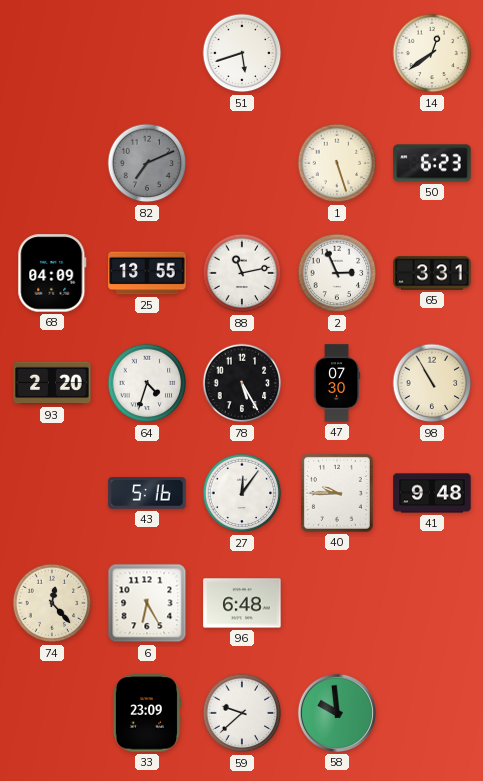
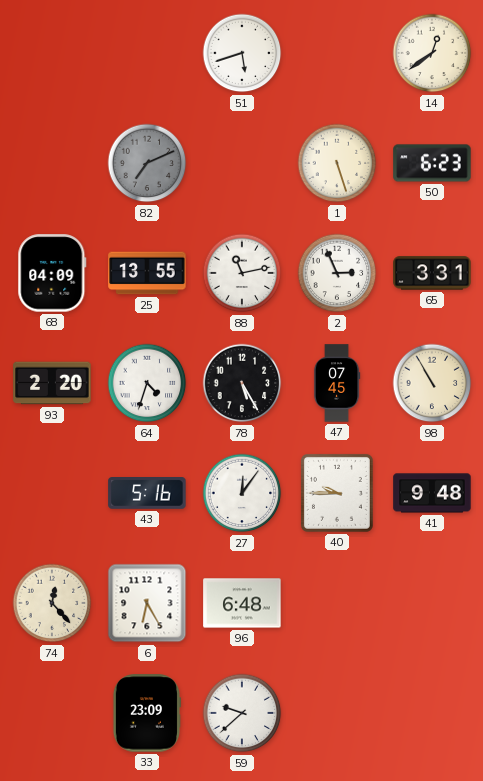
47: 07:30 -> 07:45
58: 9:59 -> none
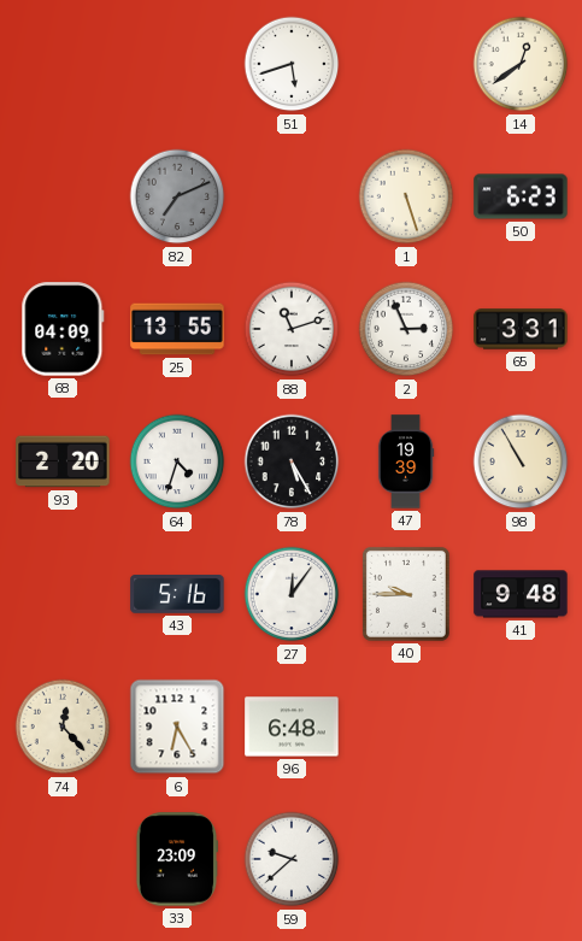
88: 11:13 -> 11:12
47: 07:45 -> 19:39
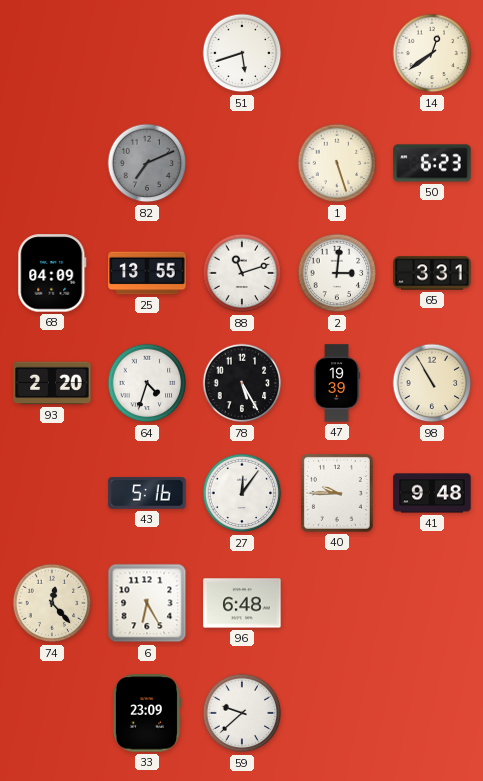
2: 2:56 -> 3:01
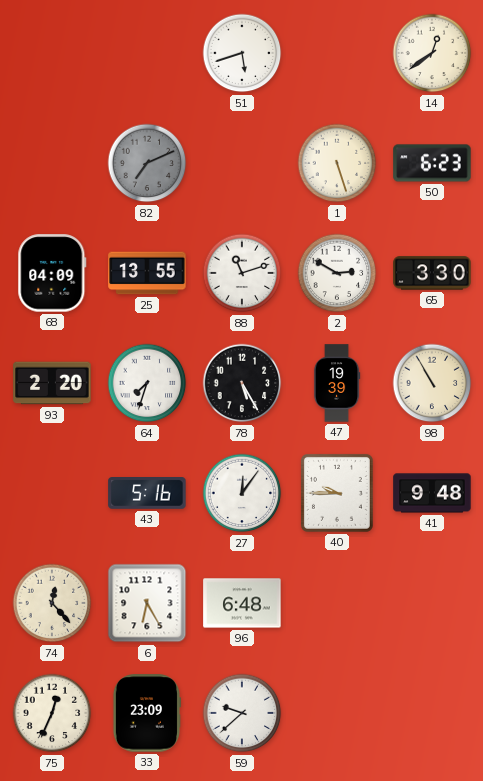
2: 3:01 -> 2:50
65: 3:31 -> 3:30
64: 4:33 -> 7:33
75: none -> 12:34
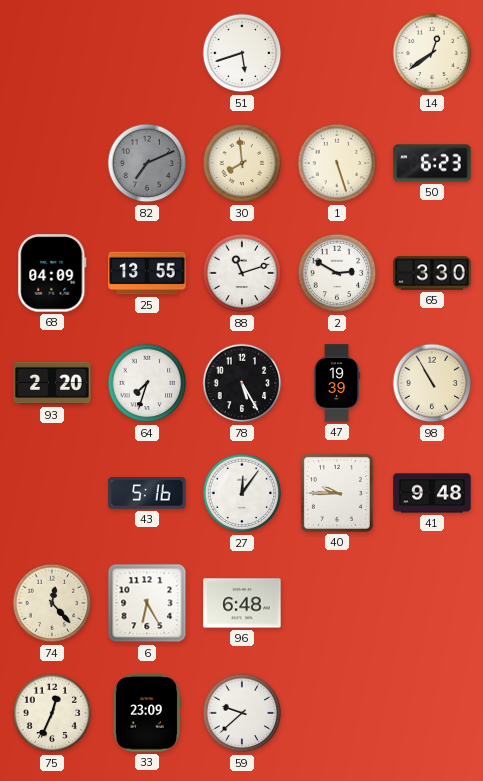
30: none -> 7:59
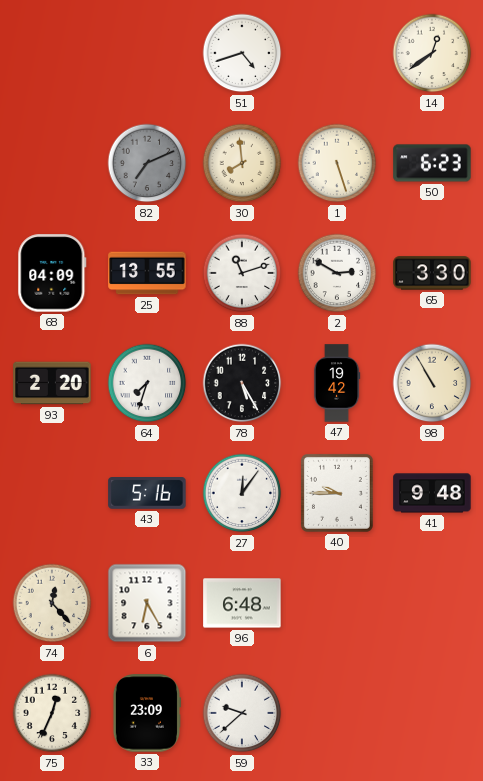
51: 5:42 -> 4:42
47: 19:39 -> 19:42
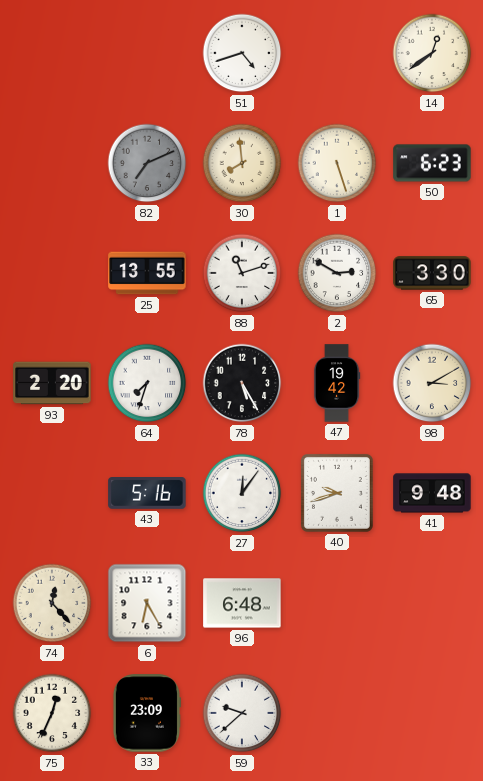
68: 04:09 -> none
98: 10:55 -> 3:10
40: 9:45 -> 9:42
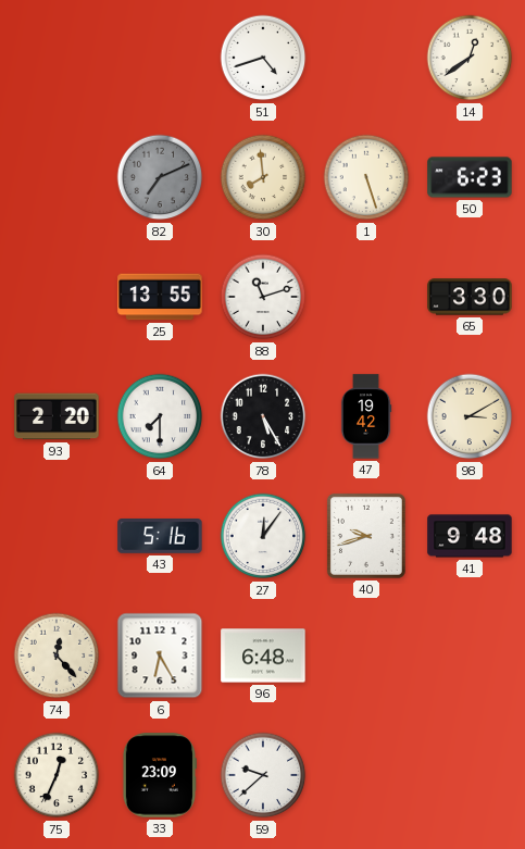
2: 2:50 -> none
64: 7:33 -> 7:30
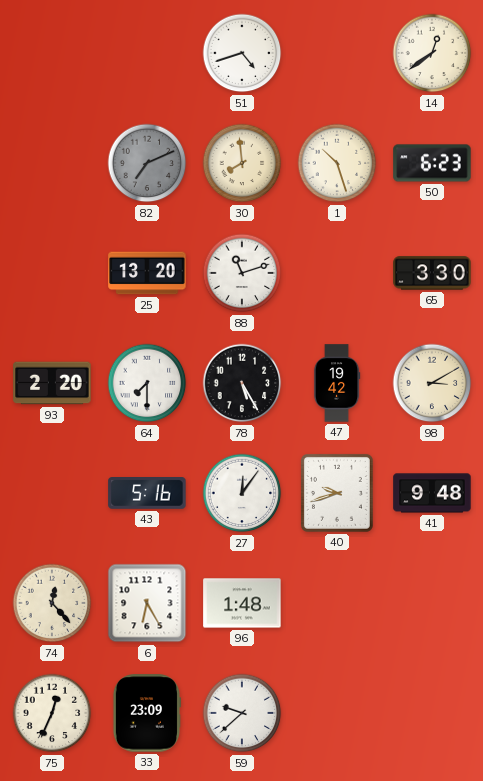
1: 5:27 -> 10:27
25: 13:55 -> 13:20
96: 6:48 -> 1:48
